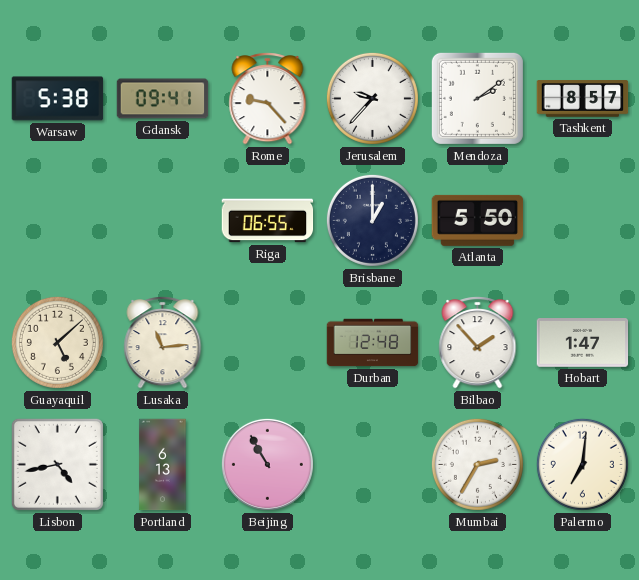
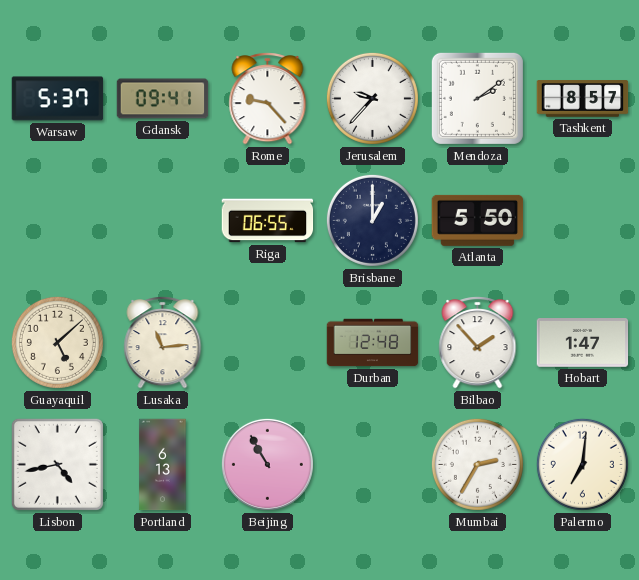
Warsaw: 5:38 -> 5:37
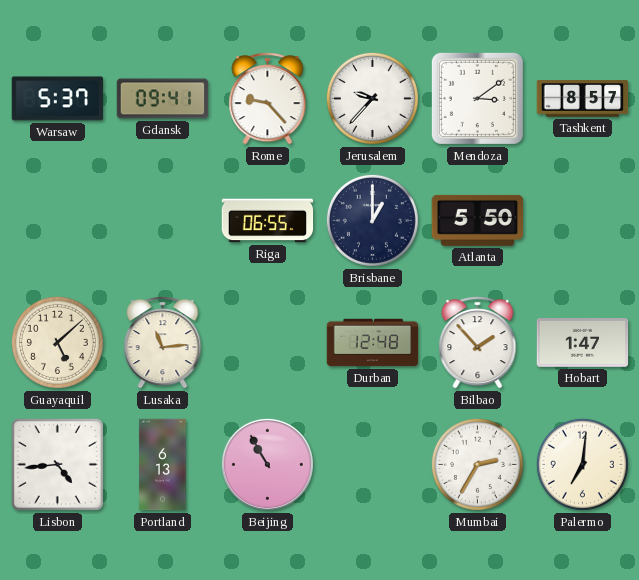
Mendoza: 2:09 -> 3:09
Lisbon: 4:43 -> 4:44
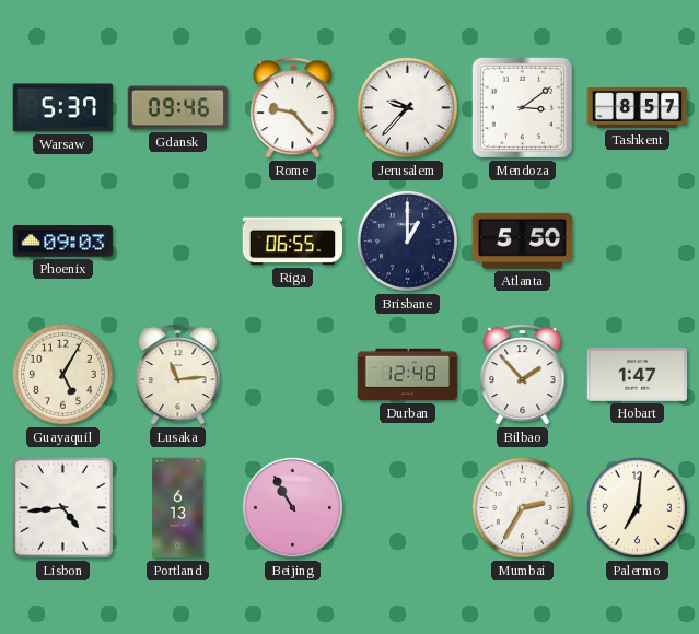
Gdansk: 09:41 -> 09:46
Phoenix: none -> 09:03
Guayaquil: 5:08 -> 5:05
